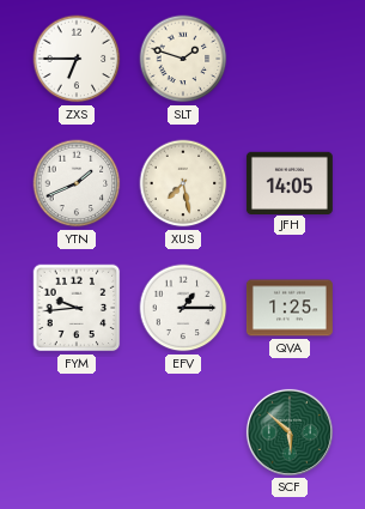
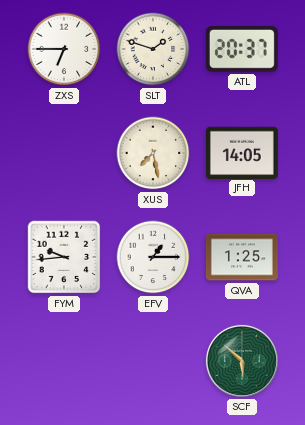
ATL: none -> 20:37
YTN: 1:41 -> none
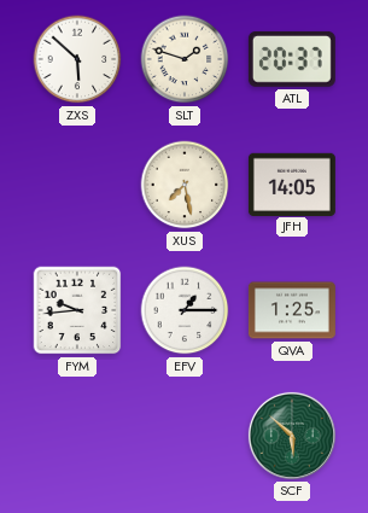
ZXS: 6:45 -> 5:52
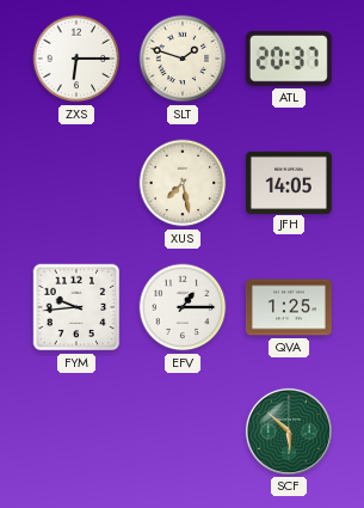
ZXS: 5:52 -> 6:15
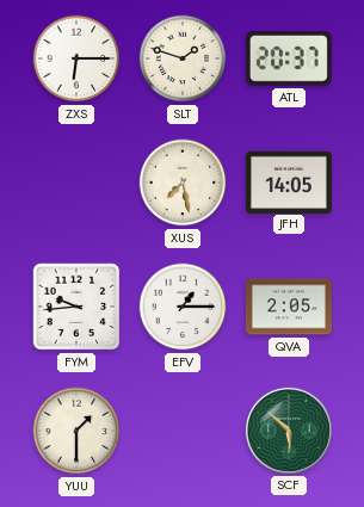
QVA: 1:25 -> 2:05
YUU: none -> 1:30
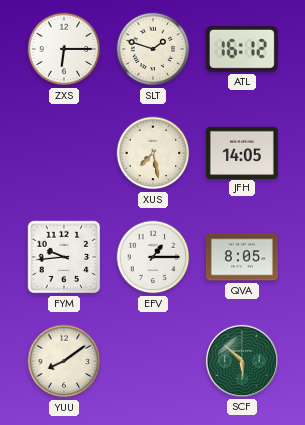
ATL: 20:37 -> 16:12
QVA: 2:05 -> 8:05
YUU: 1:30 -> 8:09
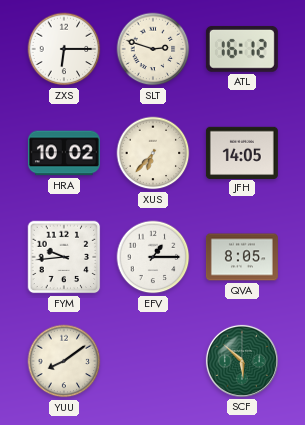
SLT: 1:48 -> 2:48
HRA: none -> 10:02
XUS: 7:28 -> 6:37
